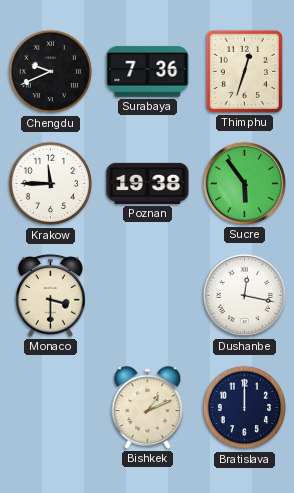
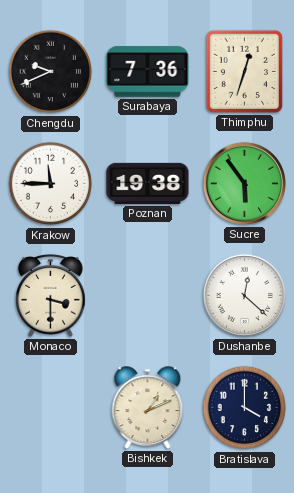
Dushanbe: 12:17 -> 12:22
Bratislava: 12:00 -> 4:00
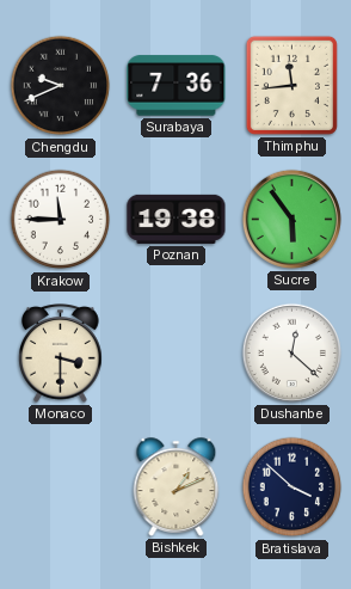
Thimphu: 12:33 -> 11:44
Bratislava: 4:00 -> 3:52
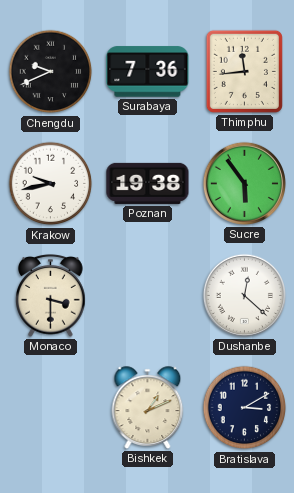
Krakow: 11:45 -> 9:43
Bratislava: 3:52 -> 3:10
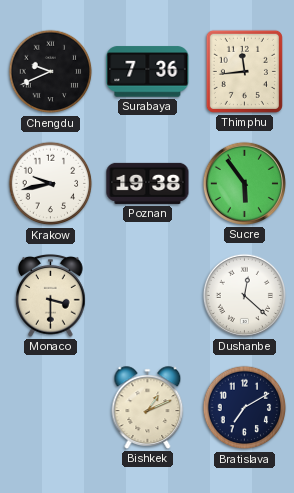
Bratislava: 3:10 -> 7:10
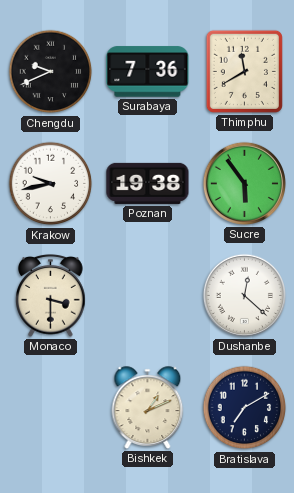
Thimphu: 11:44 -> 11:40
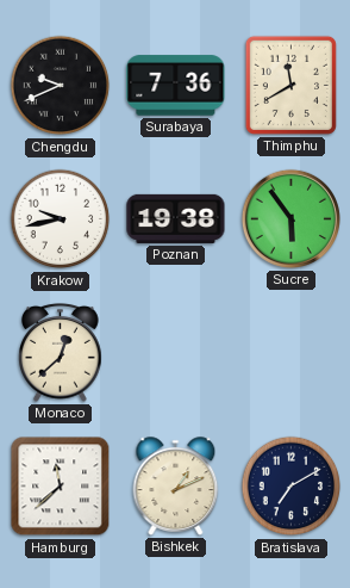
Monaco: 3:30 -> 12:38
Dushanbe: 12:22 -> none
Hamburg: none -> 11:38
